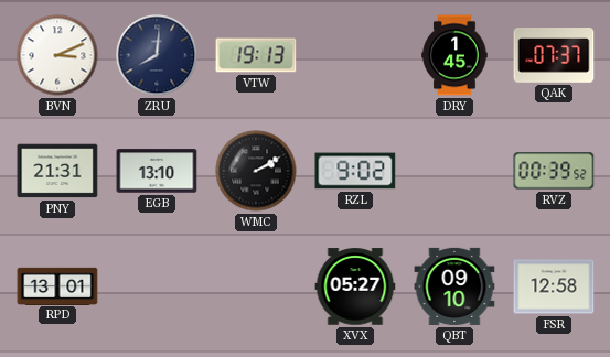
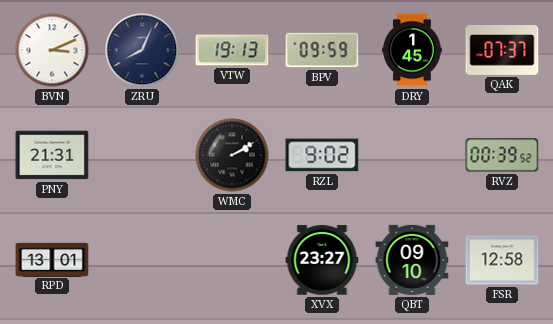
ZRU: 8:01 -> 8:04
BPV: none -> 09:59
EGB: 13:10 -> none
XVX: 05:27 -> 23:27
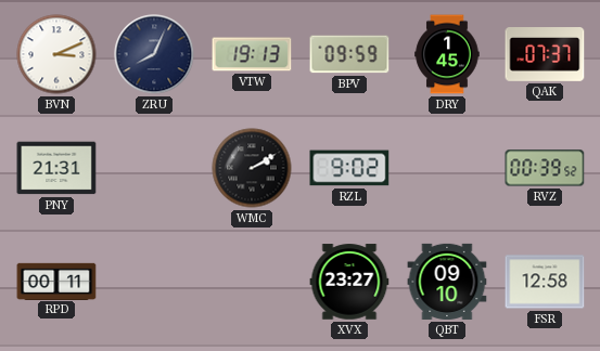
RPD: 13:01 -> 00:11
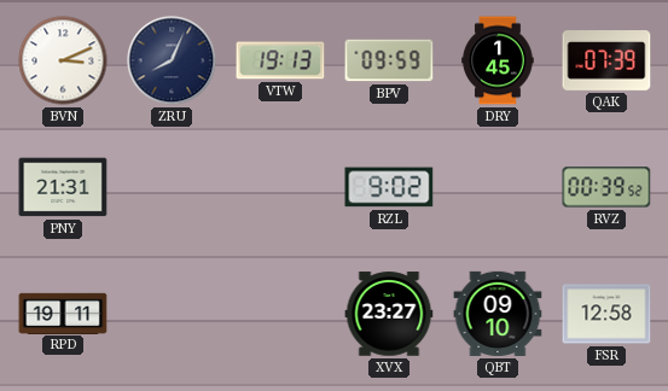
QAK: 07:37 -> 07:39
WMC: 2:10 -> none
RPD: 00:11 -> 19:11
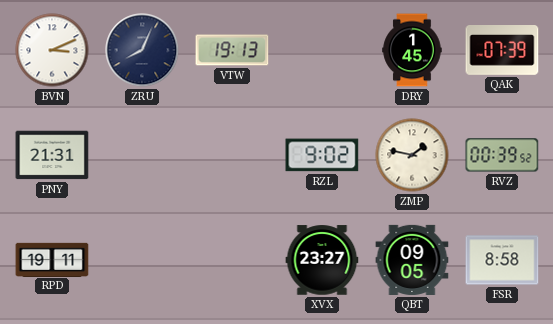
BPV: 09:59 -> none
ZMP: none -> 1:47
QBT: 09:10 -> 09:05
FSR: 12:58 -> 8:58
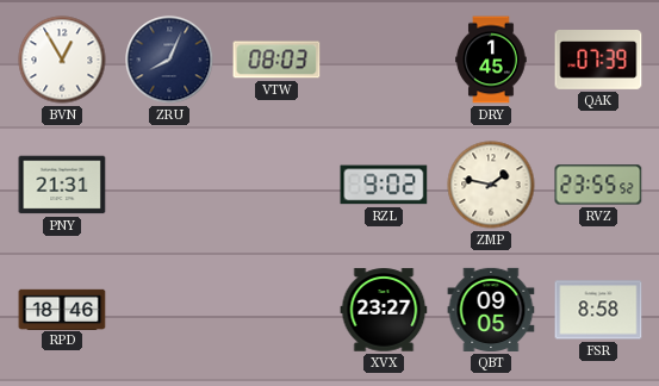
BVN: 3:11 -> 12:55
VTW: 19:13 -> 08:03
RVZ: 00:39 -> 23:55
RPD: 19:11 -> 18:46
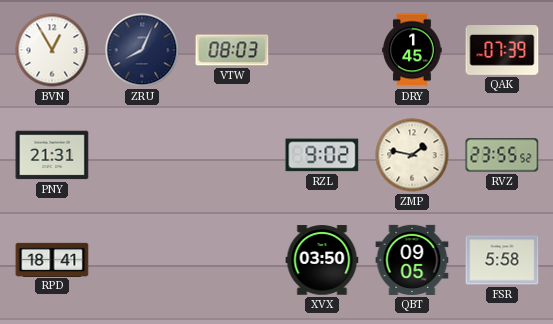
RPD: 18:46 -> 18:41
XVX: 23:27 -> 03:50
FSR: 8:58 -> 5:58
